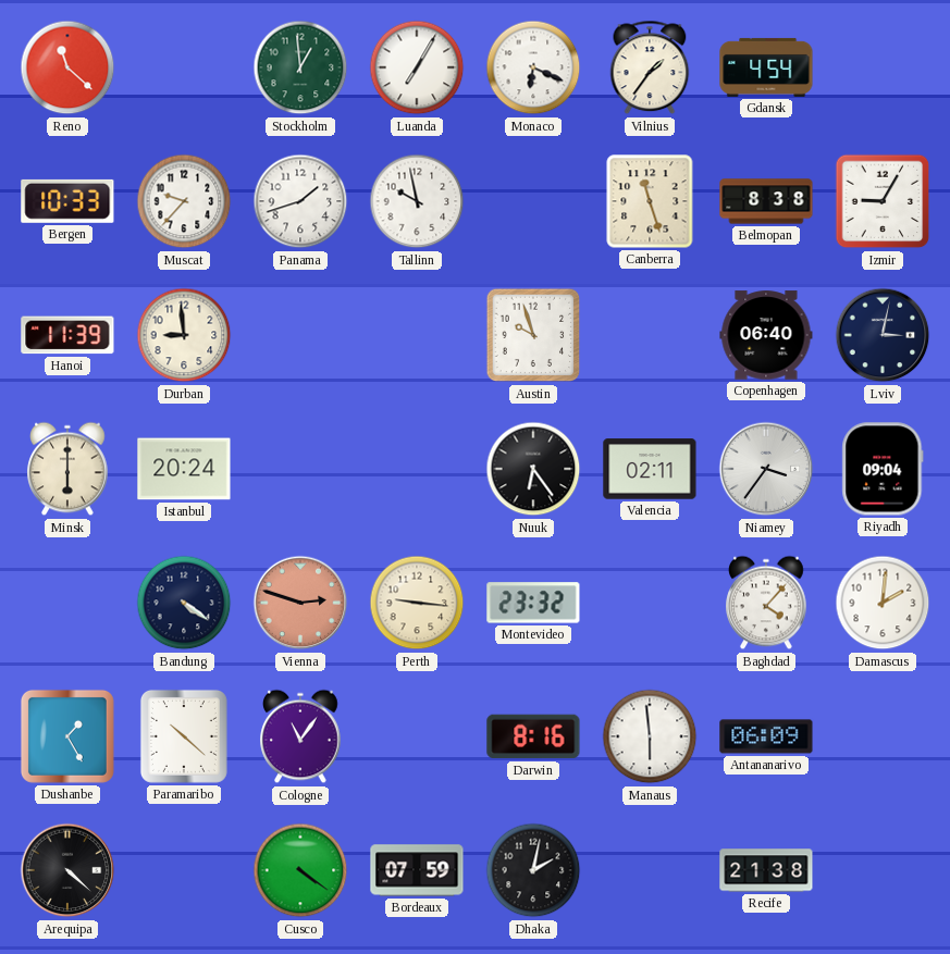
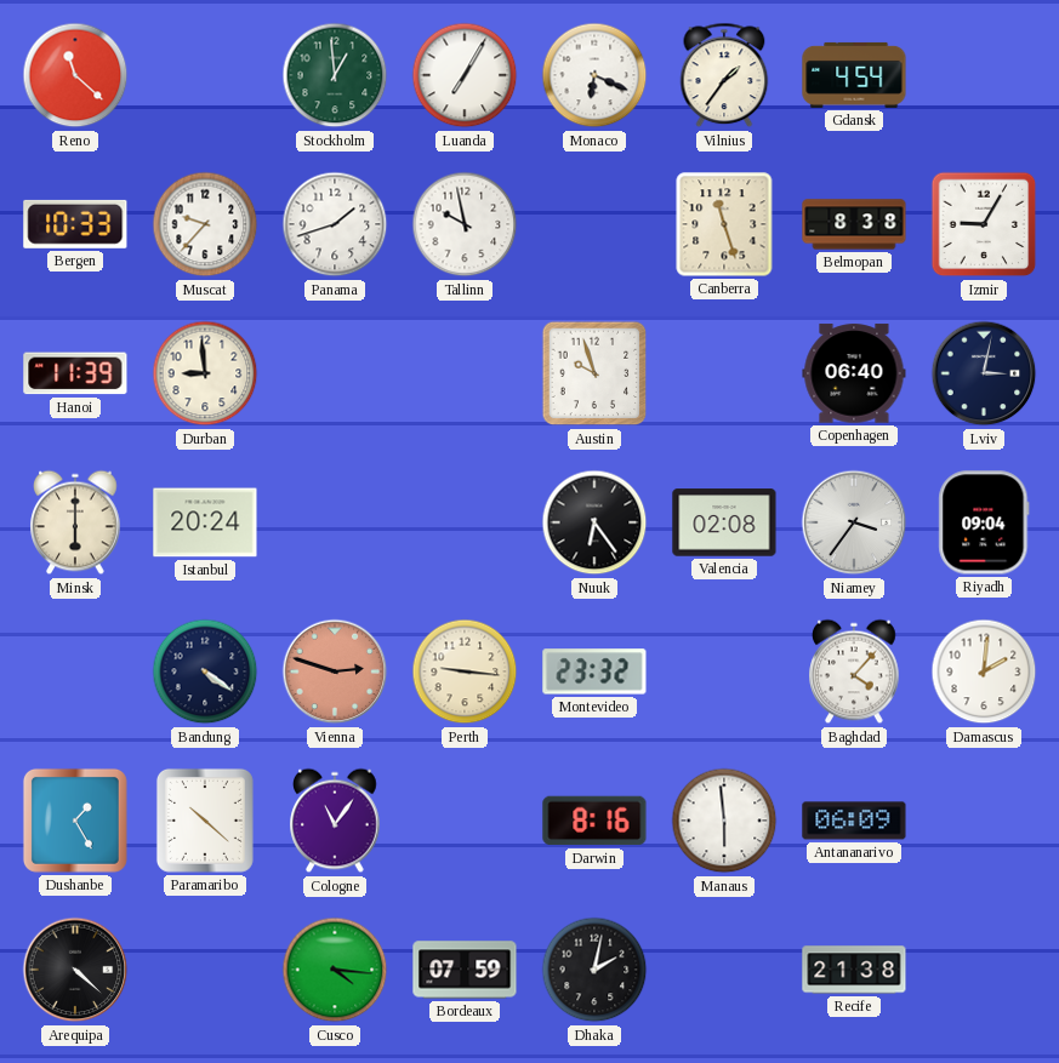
Valencia: 02:11 -> 02:08
Cusco: 4:21 -> 4:16
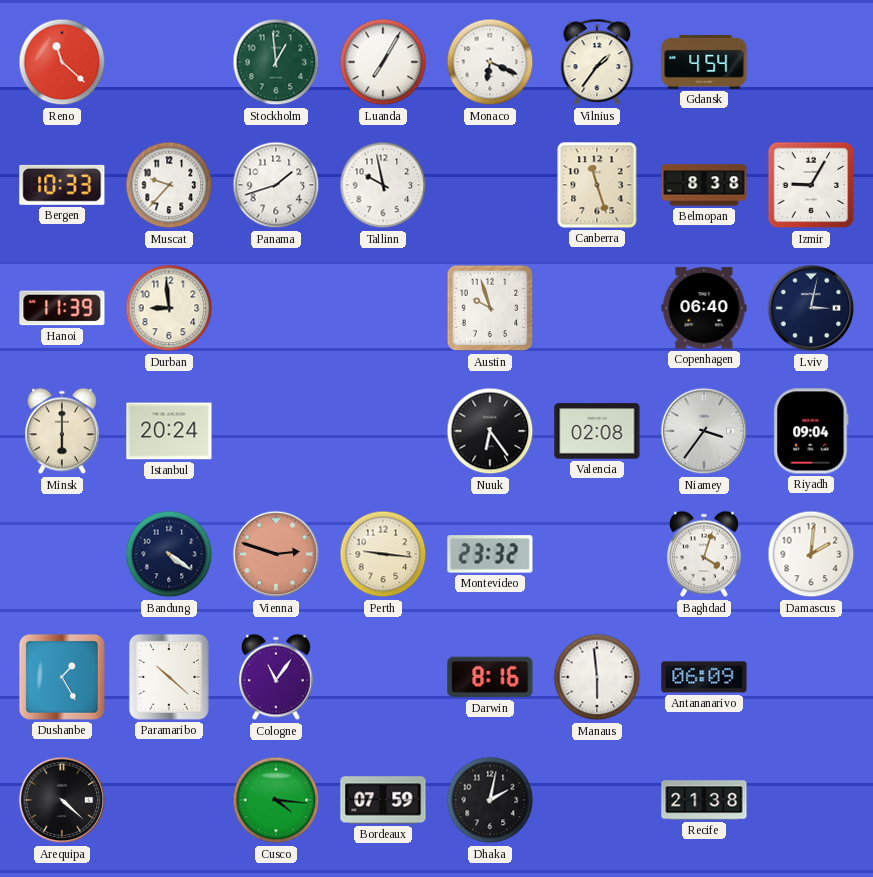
Baghdad: 4:07 -> 4:03
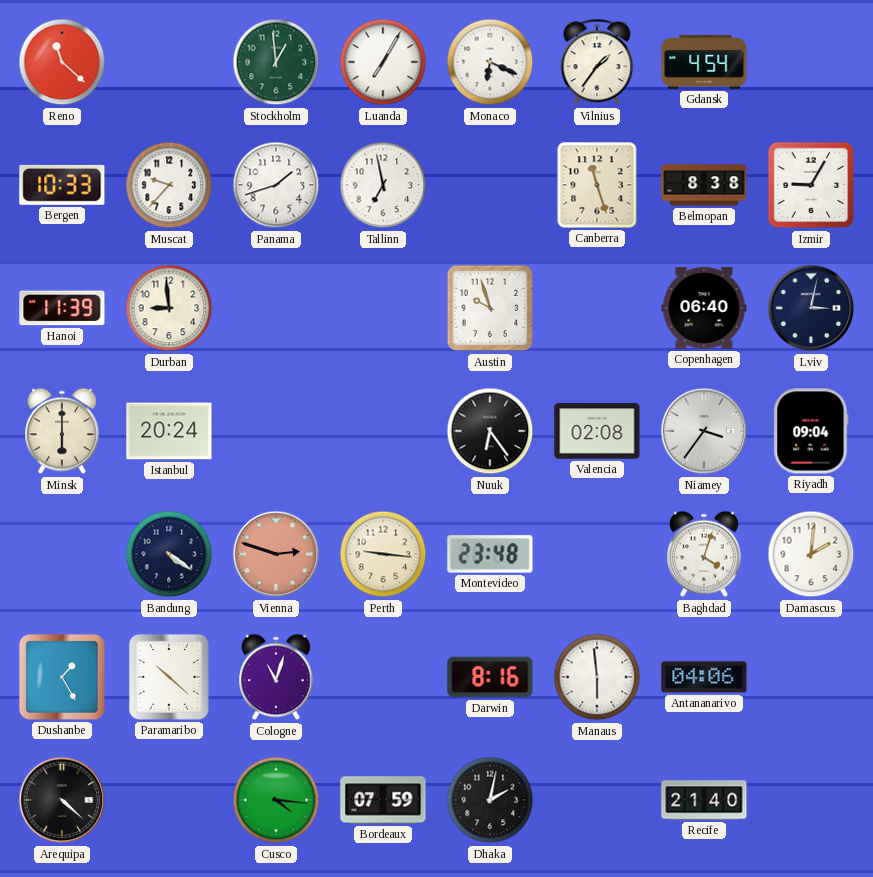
Tallinn: 9:58 -> 6:58
Montevideo: 23:32 -> 23:48
Cologne: 11:06 -> 11:03
Antananarivo: 06:09 -> 04:06
Recife: 21:38 -> 21:40
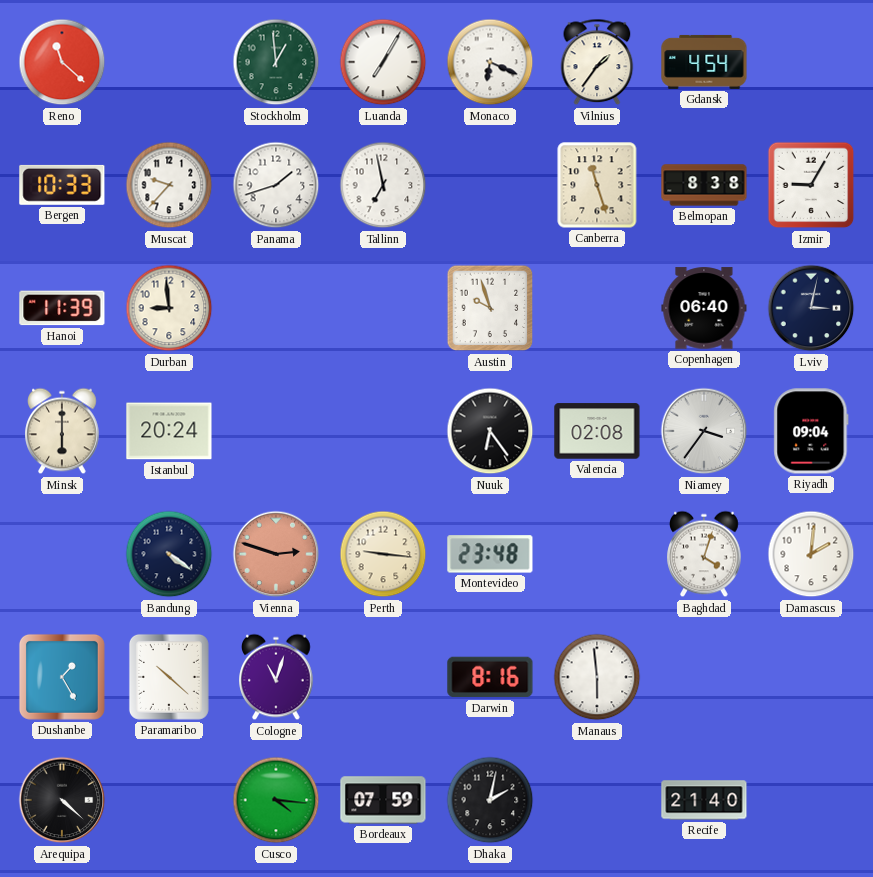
Antananarivo: 04:06 -> none
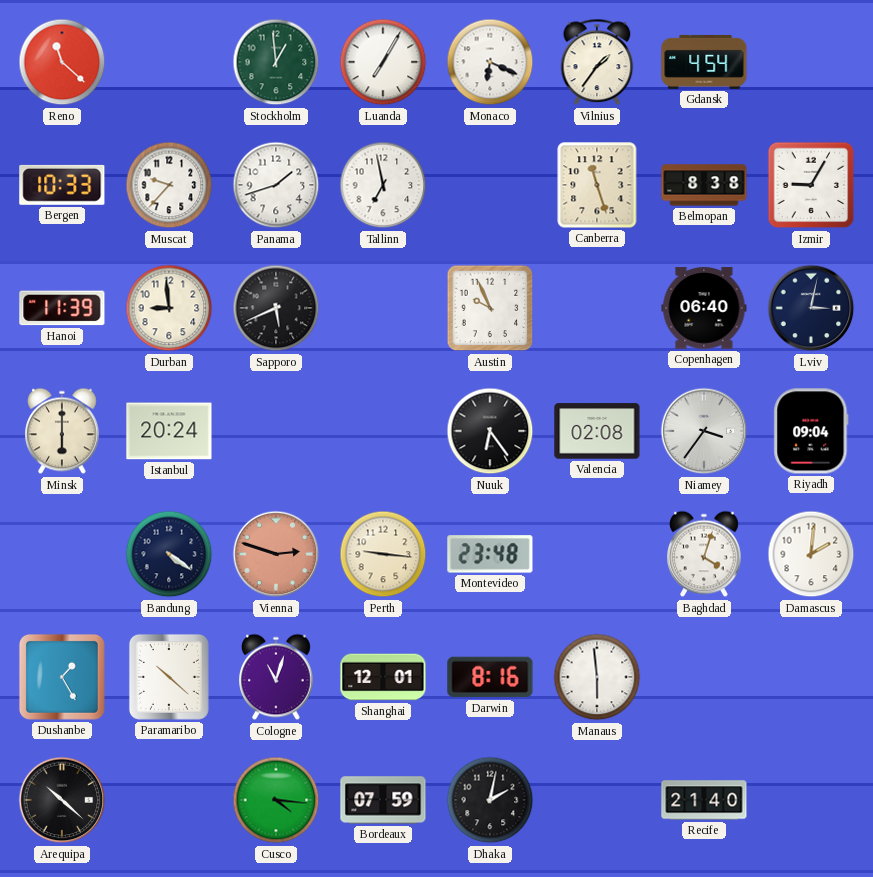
Sapporo: none -> 5:41
Austin: 9:57 -> 9:56
Shanghai: none -> 12:01
Arequipa: 4:22 -> 10:22
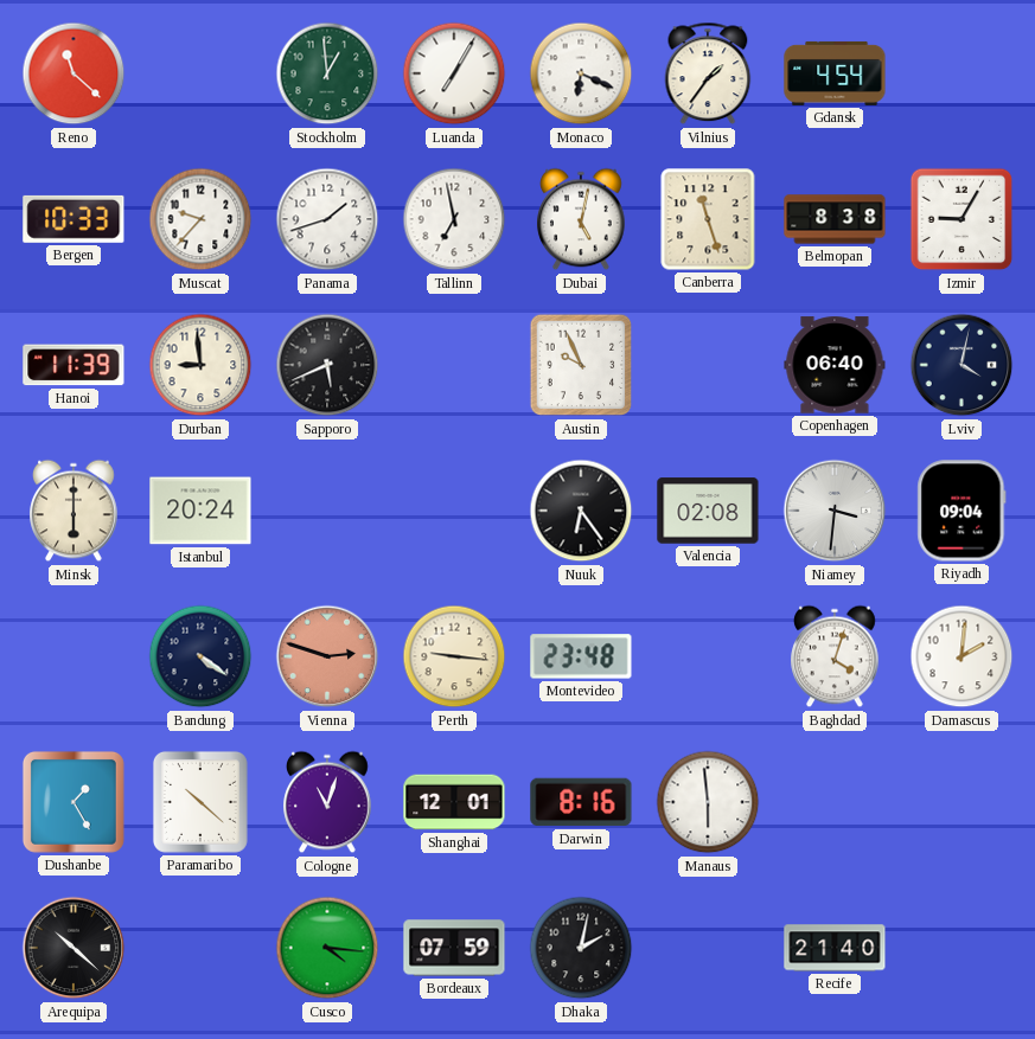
Dubai: none -> 5:02
Lviv: 3:02 -> 4:02
Niamey: 3:36 -> 3:31
